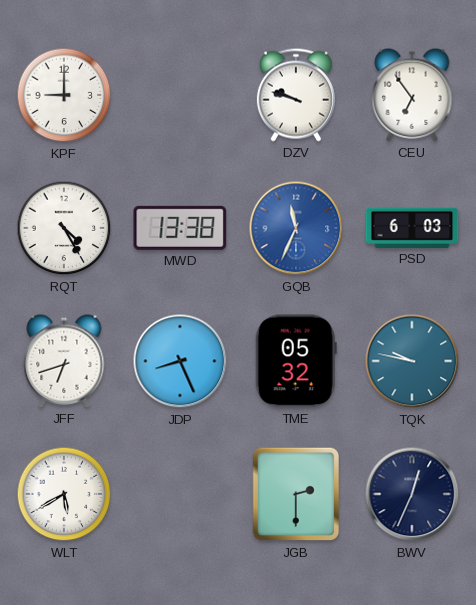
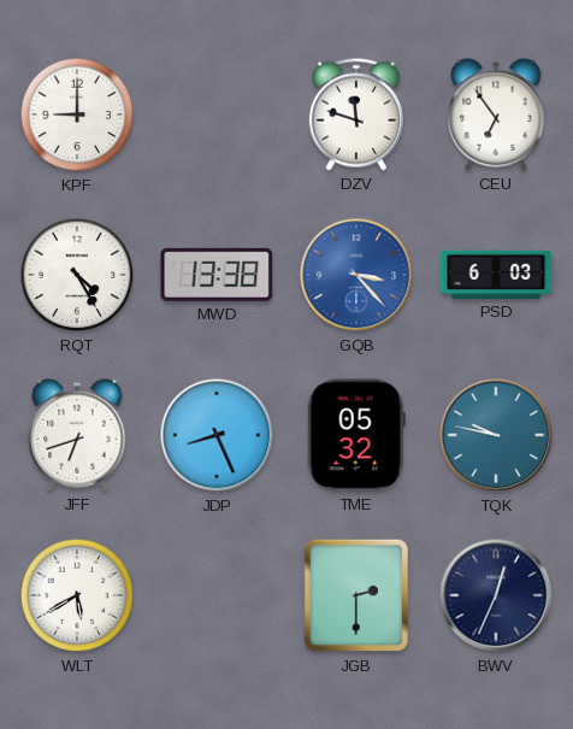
DZV: 9:48 -> 11:48
GQB: 11:34 -> 3:23
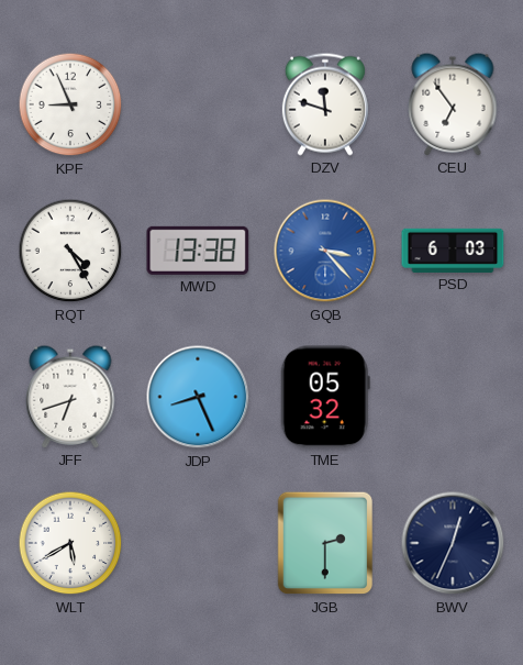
KPF: 9:00 -> 8:56
TQK: 9:47 -> none
